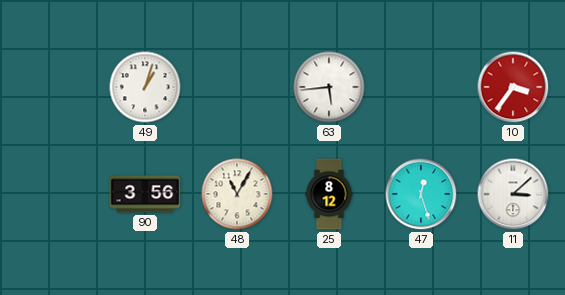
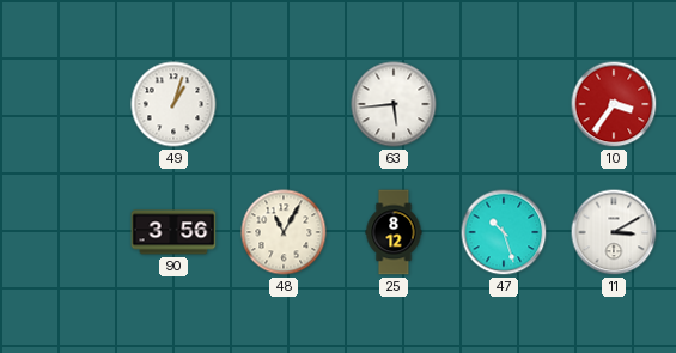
47: 12:27 -> 10:27
11: 3:08 -> 3:10
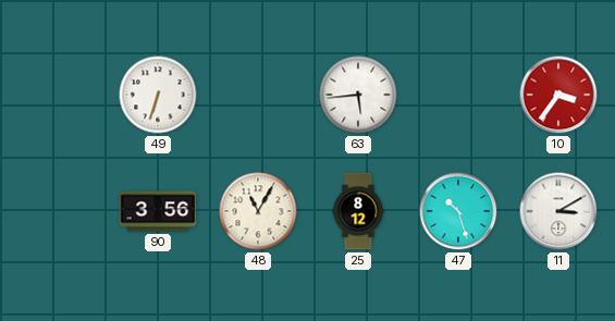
49: 1:03 -> 6:33
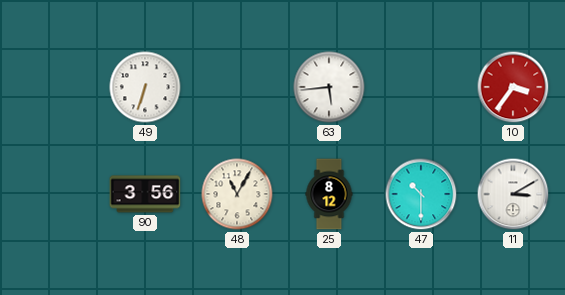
47: 10:27 -> 10:30
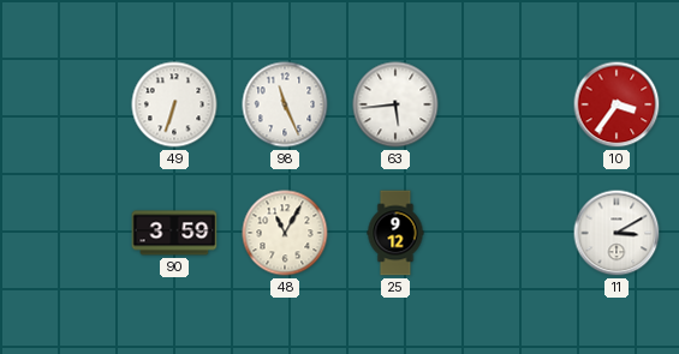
98: none -> 11:26
90: 3:56 -> 3:59
25: 8:12 -> 9:12
47: 10:30 -> none
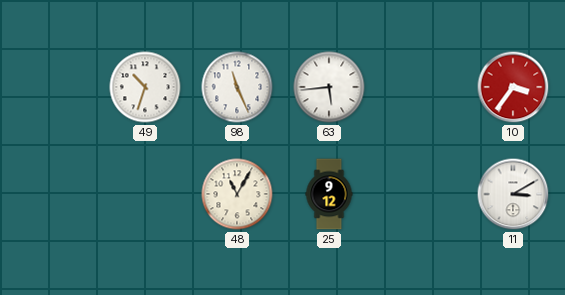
49: 6:33 -> 10:33
90: 3:59 -> none
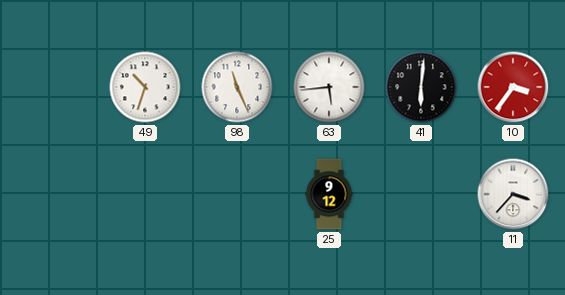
41: none -> 6:01
48: 11:05 -> none
11: 3:10 -> 3:37
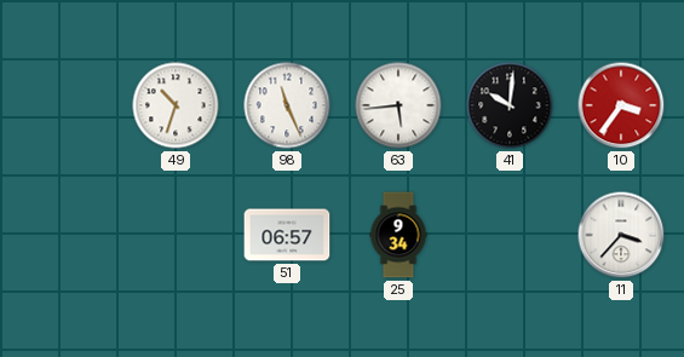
41: 6:01 -> 10:01
51: none -> 06:57
25: 9:12 -> 9:34
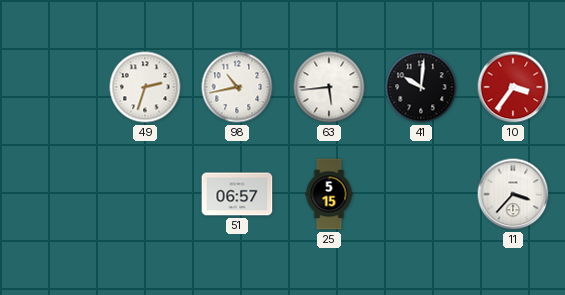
49: 10:33 -> 2:33
98: 11:26 -> 10:43
25: 9:34 -> 5:15
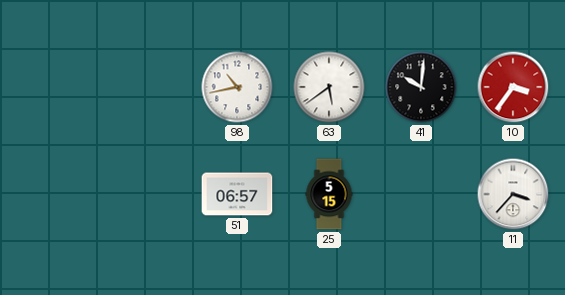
49: 2:33 -> none
63: 5:44 -> 5:39
